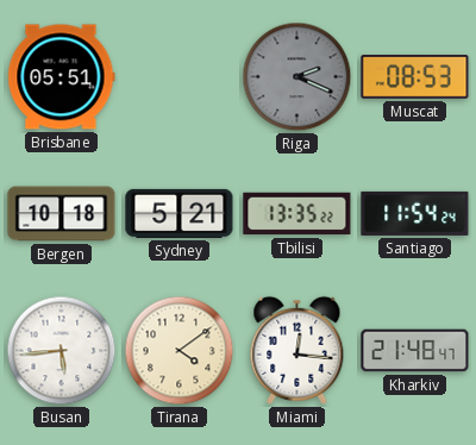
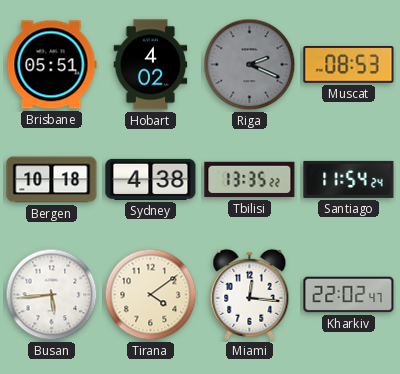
Hobart: none -> 4:02
Sydney: 5:21 -> 4:38
Kharkiv: 21:48 -> 22:02
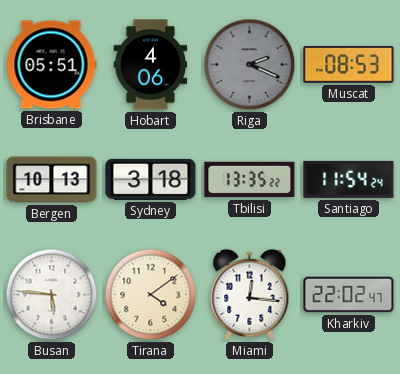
Hobart: 4:02 -> 4:06
Bergen: 10:18 -> 10:13
Sydney: 4:38 -> 3:18
Busan: 5:44 -> 5:46
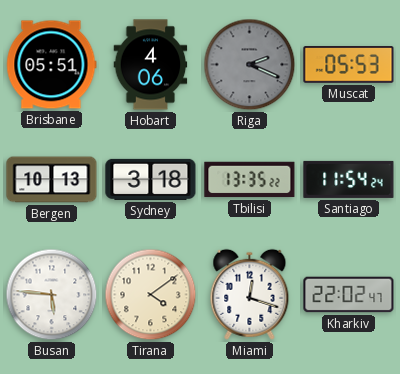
Muscat: 08:53 -> 05:53
Miami: 12:16 -> 12:18
